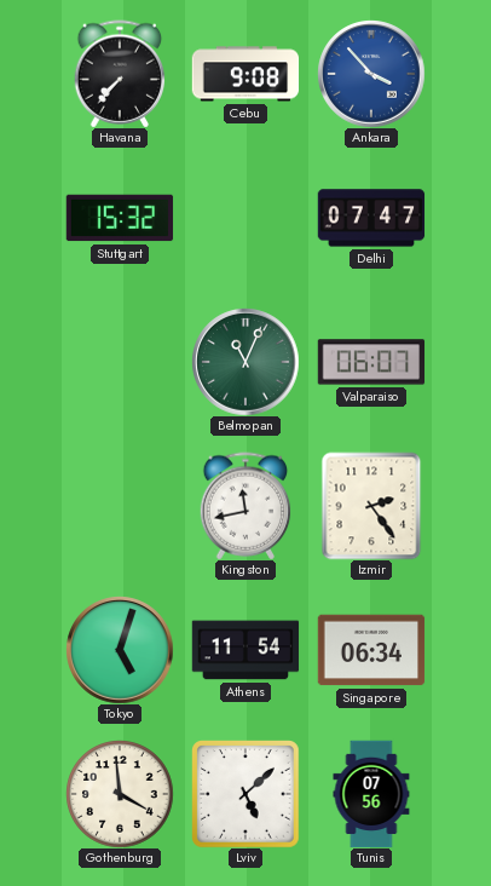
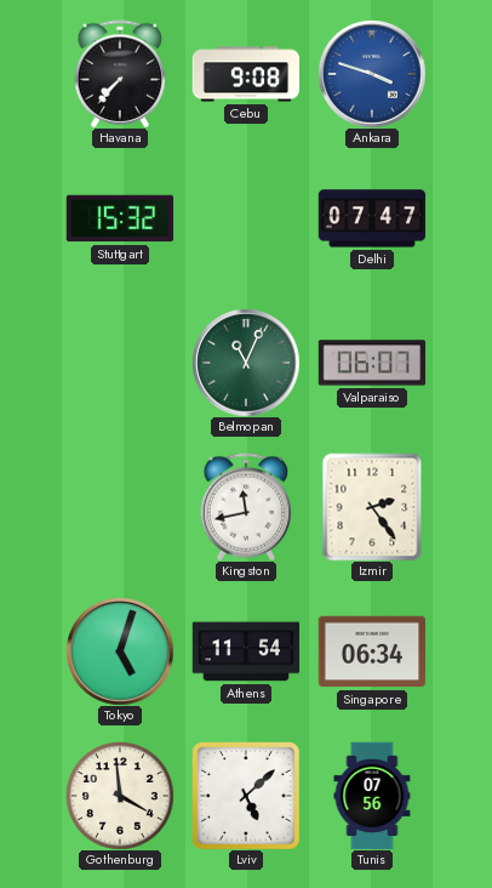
Ankara: 3:53 -> 3:48
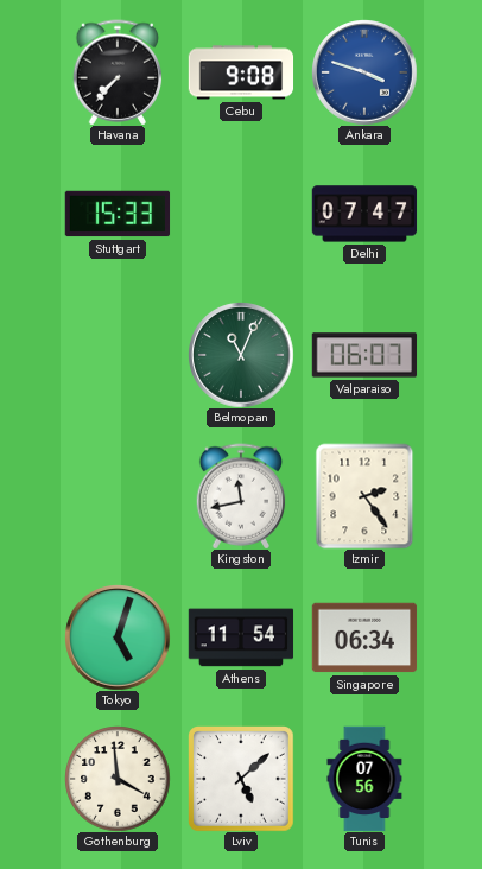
Stuttgart: 15:32 -> 15:33
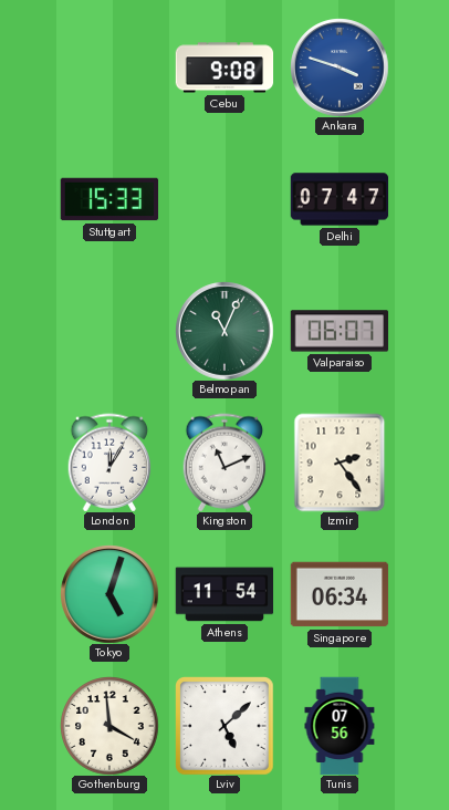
Havana: 7:37 -> none
London: none -> 12:05
Kingston: 11:43 -> 11:11
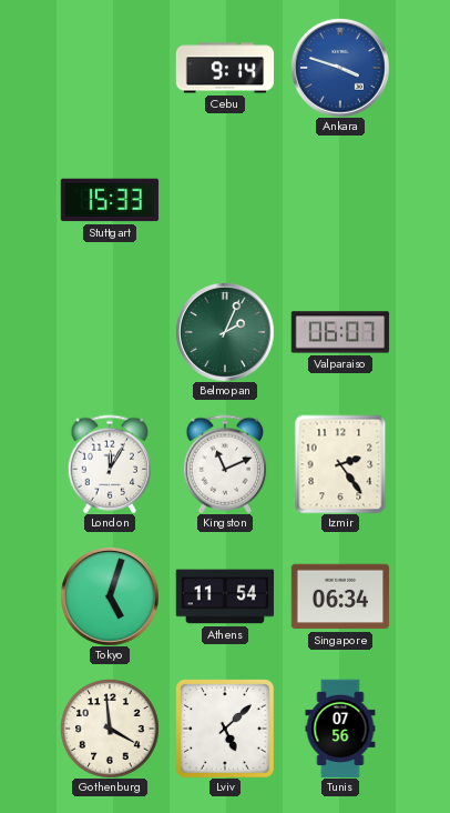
Cebu: 9:08 -> 9:14
Delhi: 07:47 -> none
Belmopan: 11:04 -> 2:04
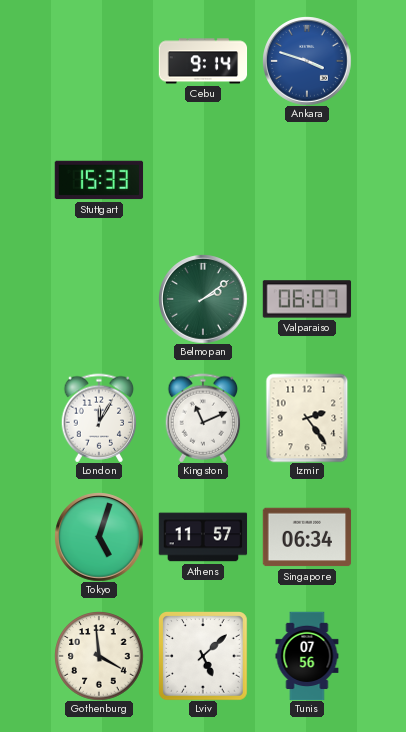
Belmopan: 2:04 -> 2:09
Athens: 11:54 -> 11:57
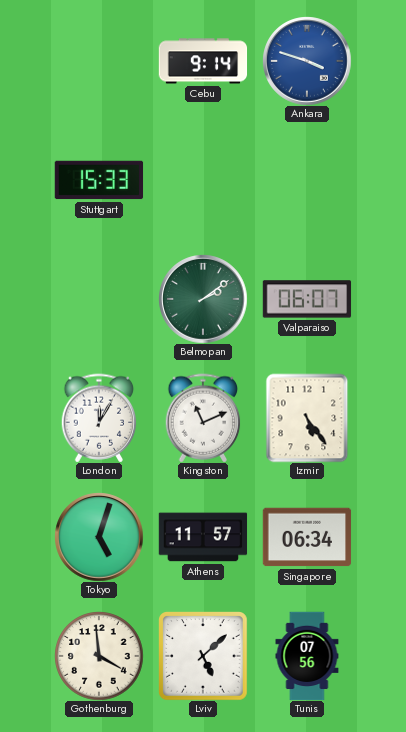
Izmir: 2:24 -> 5:24
